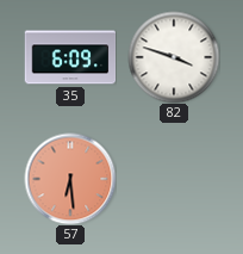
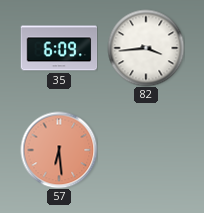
82: 3:48 -> 3:44
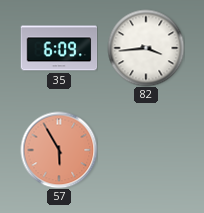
57: 6:29 -> 5:55
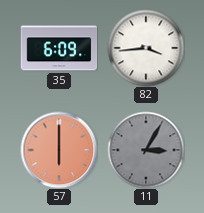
57: 5:55 -> 6:00
11: none -> 3:05
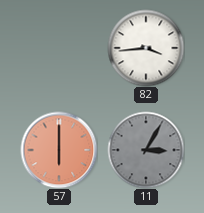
35: 6:09 -> none
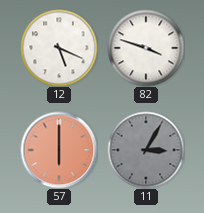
12: none -> 5:19
82: 3:44 -> 3:48
